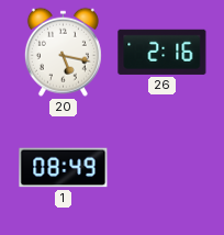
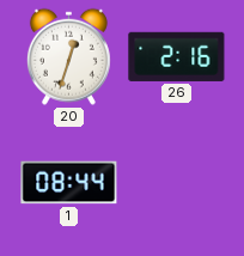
20: 5:17 -> 12:33
1: 08:49 -> 08:44
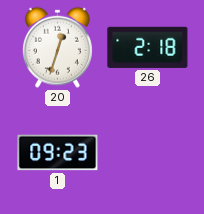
26: 2:16 -> 2:18
1: 08:44 -> 09:23
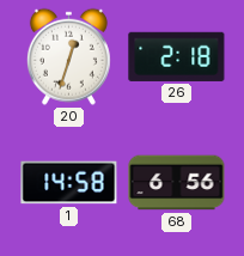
1: 09:23 -> 14:58
68: none -> 6:56
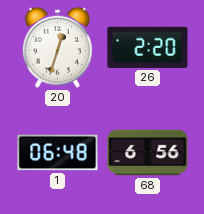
26: 2:18 -> 2:20
1: 14:58 -> 06:48
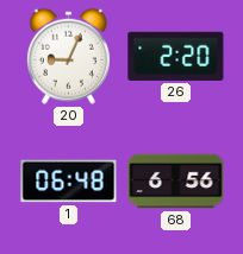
20: 12:33 -> 9:04
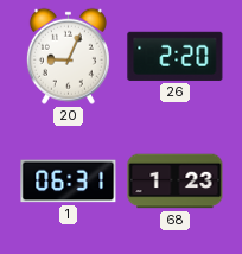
1: 06:48 -> 06:31
68: 6:56 -> 1:23
